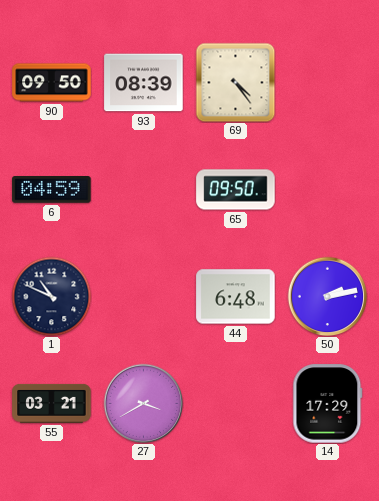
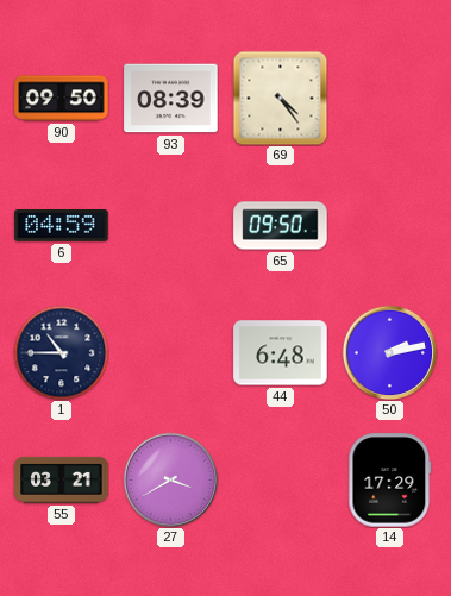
1: 10:49 -> 10:45
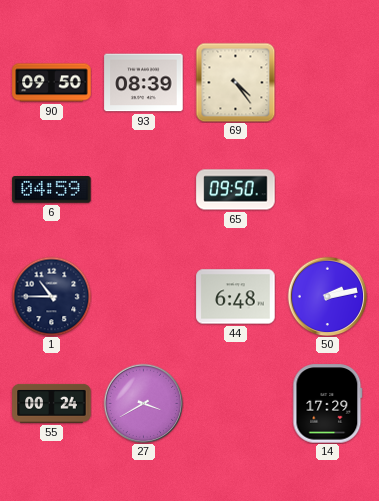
55: 03:21 -> 00:24
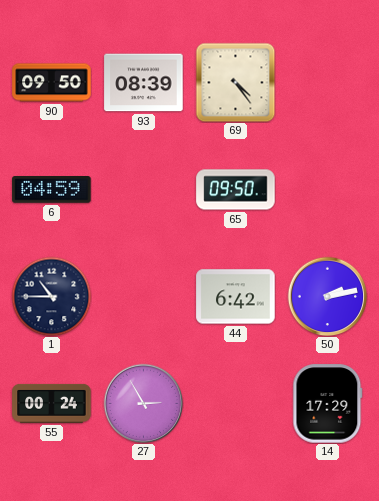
44: 6:48 -> 6:42
27: 3:40 -> 2:55
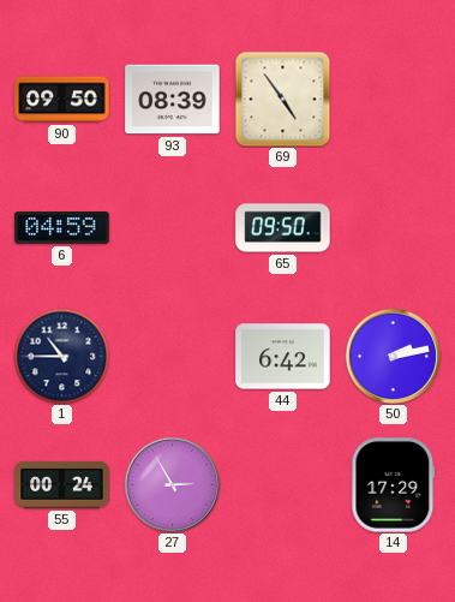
69: 4:24 -> 4:54
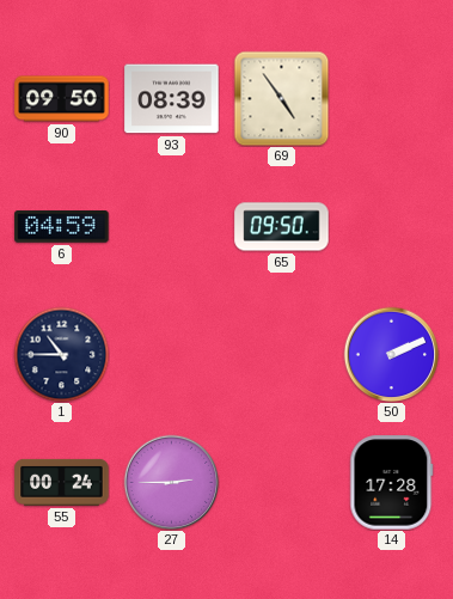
44: 6:42 -> none
50: 2:13 -> 2:11
27: 2:55 -> 2:45
14: 17:29 -> 17:28
